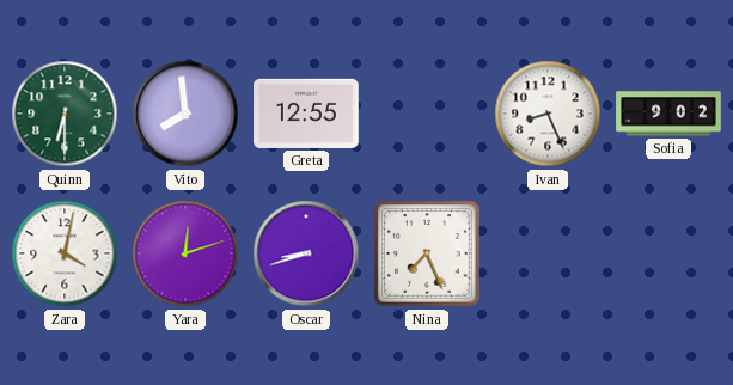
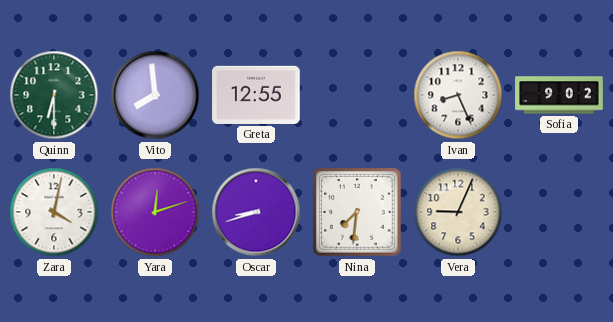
Nina: 7:26 -> 7:31
Vera: none -> 9:04
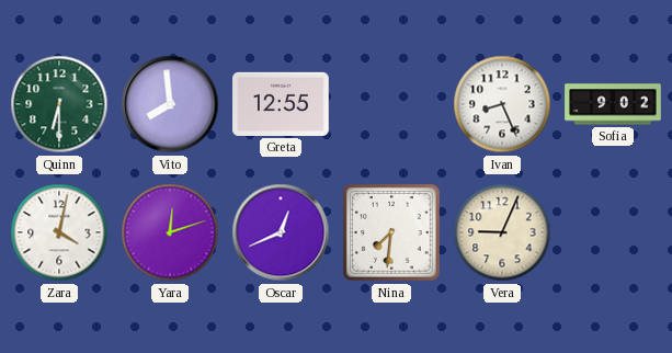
Oscar: 8:42 -> 12:41
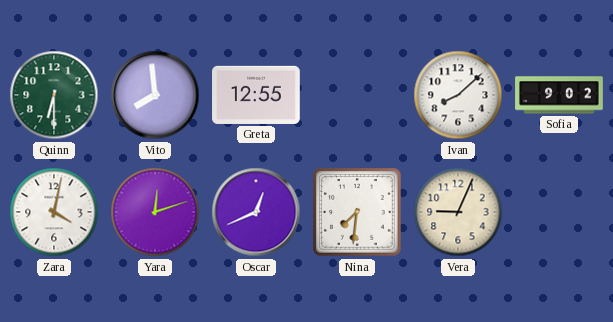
Ivan: 8:26 -> 8:08
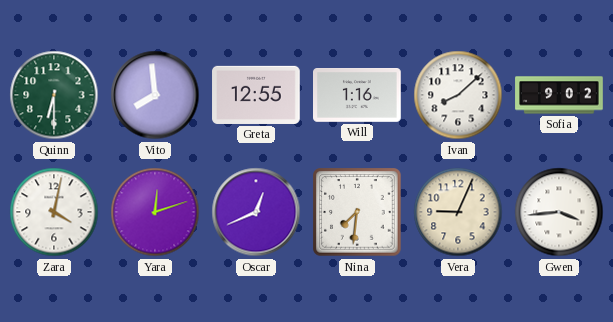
Will: none -> 1:16
Gwen: none -> 3:44
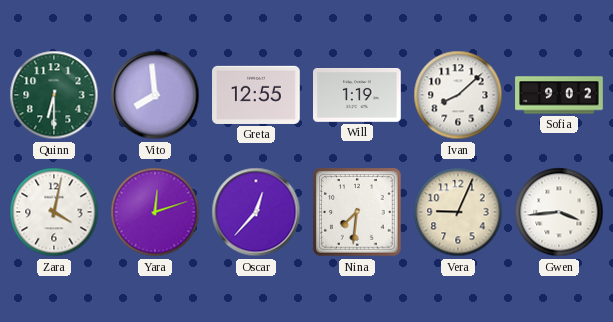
Will: 1:16 -> 1:19
Oscar: 12:41 -> 12:37
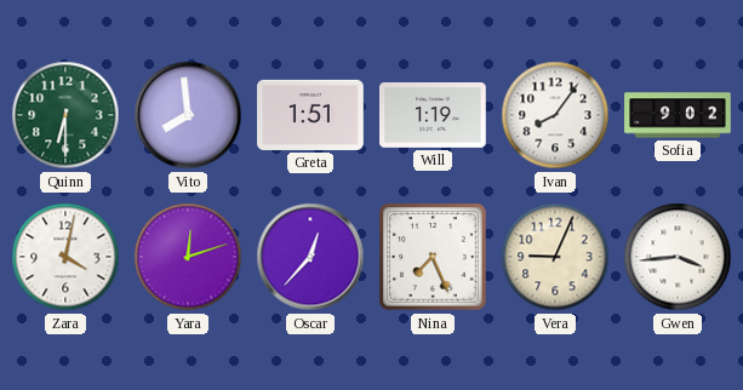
Greta: 12:55 -> 1:51
Ivan: 8:08 -> 8:06
Nina: 7:31 -> 7:26
